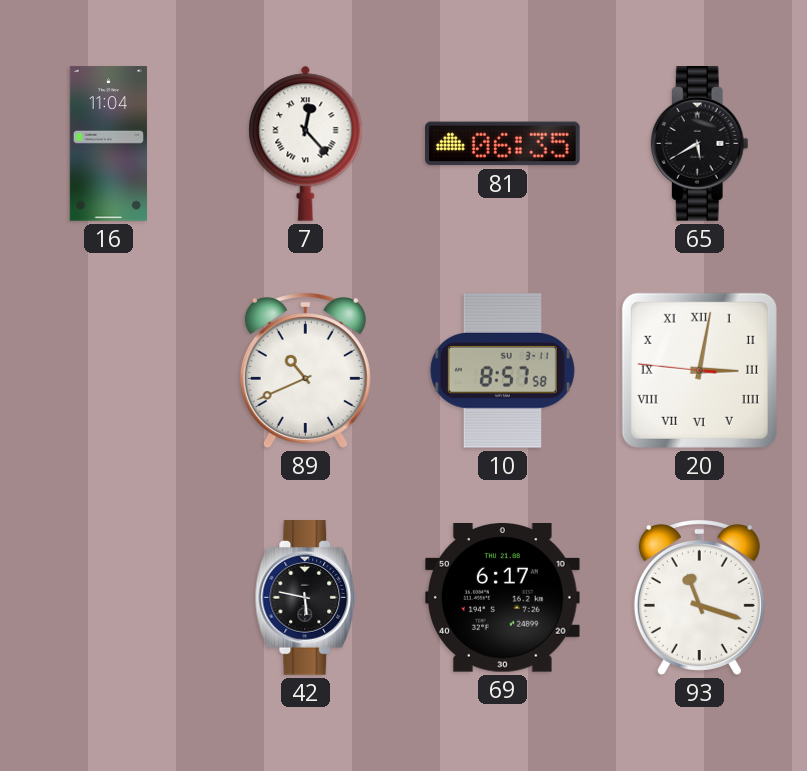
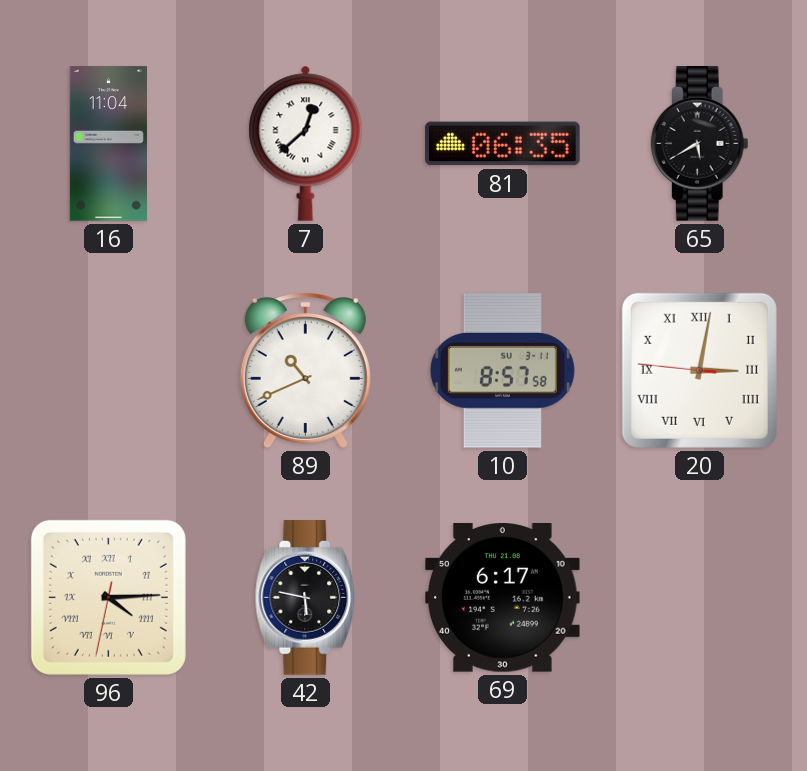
7: 12:23 -> 12:38
96: none -> 4:14
93: 11:18 -> none
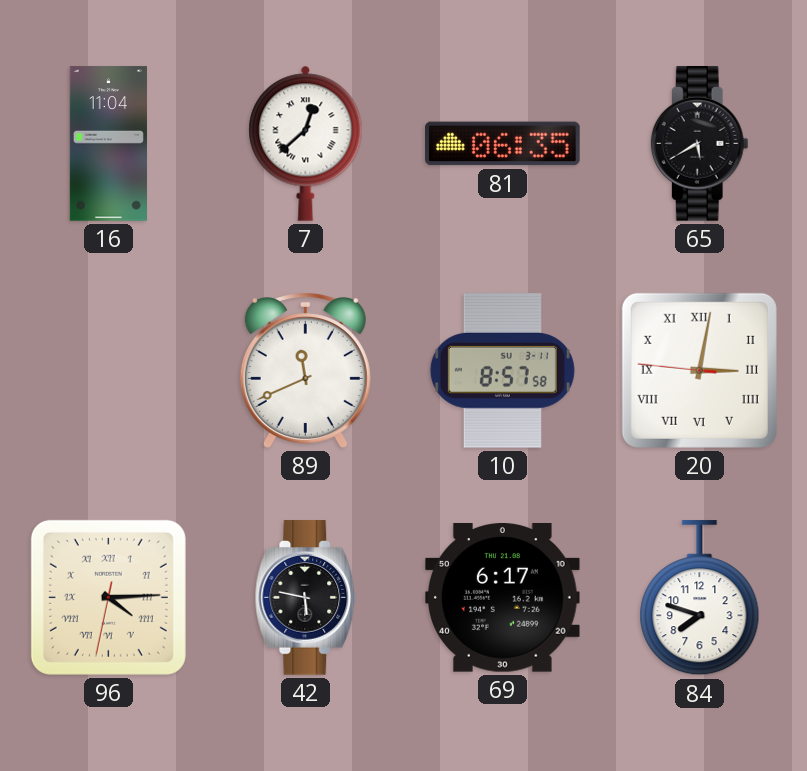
89: 10:41 -> 11:41
84: none -> 7:48
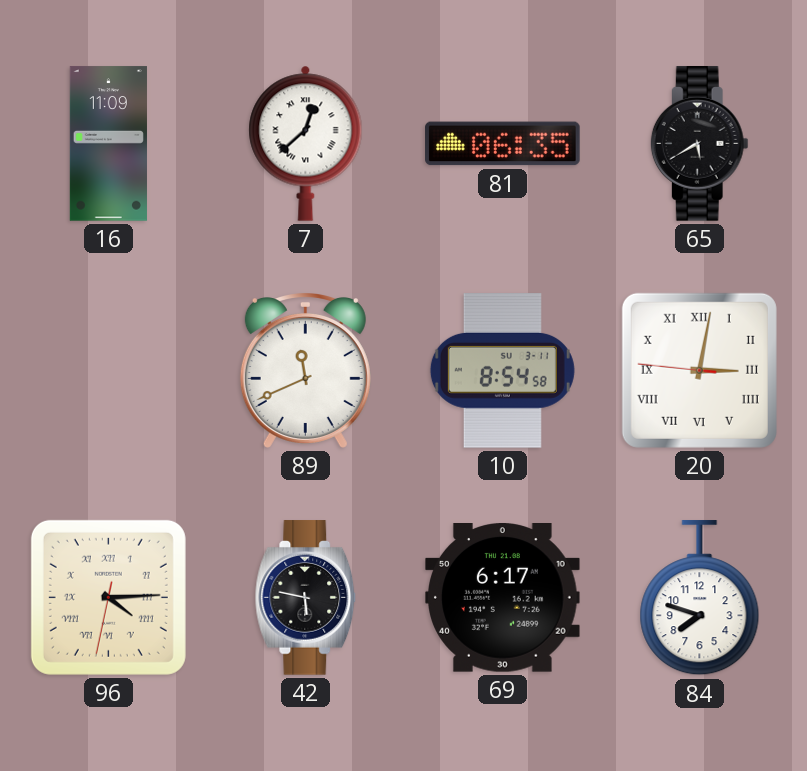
16: 11:04 -> 11:09
10: 8:57 -> 8:54
